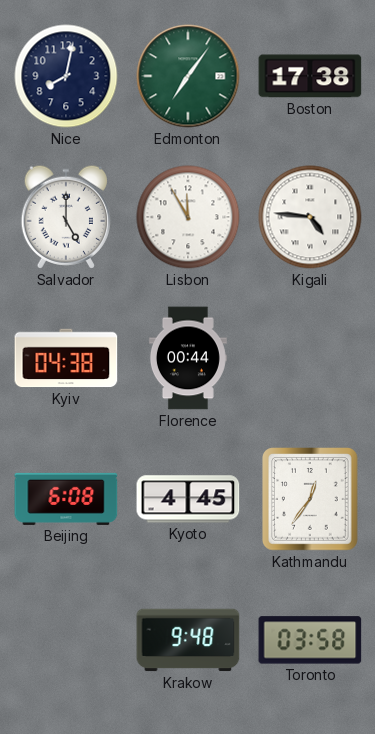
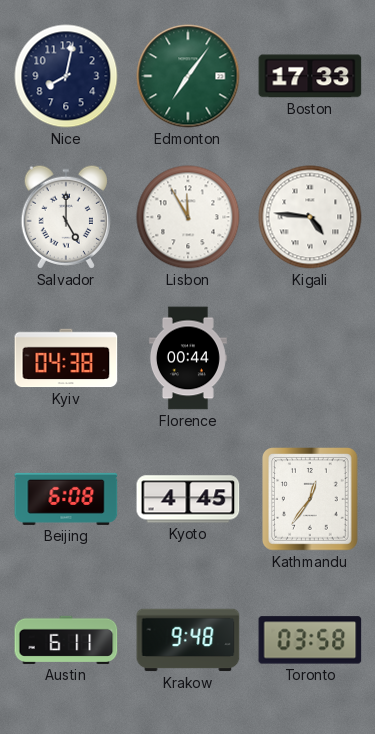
Boston: 17:38 -> 17:33
Austin: none -> 6:11
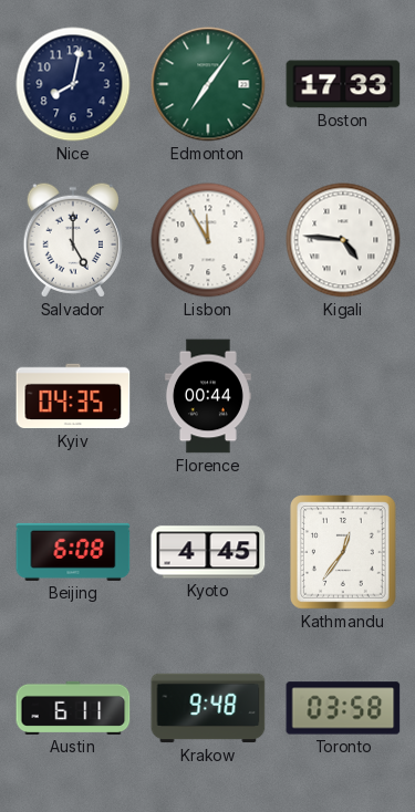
Kyiv: 04:38 -> 04:35
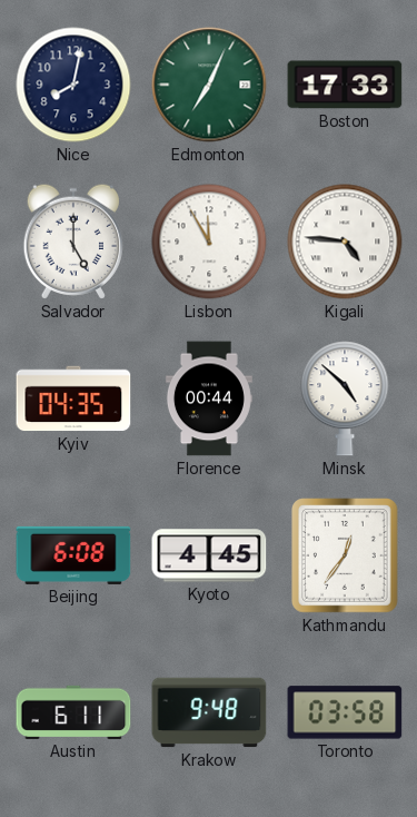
Edmonton: 7:06 -> 7:04
Minsk: none -> 4:52
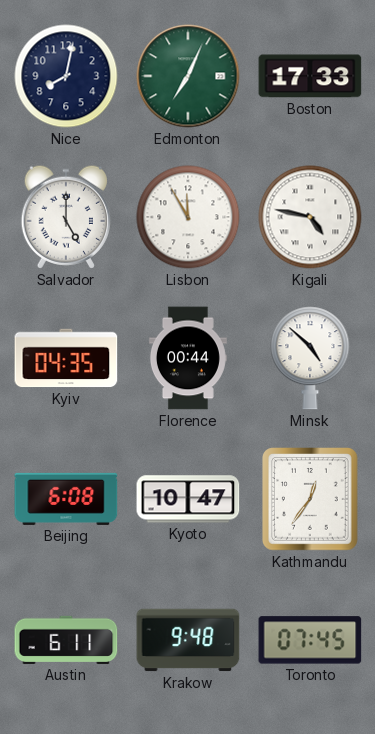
Kigali: 4:46 -> 4:47
Kyoto: 4:45 -> 10:47
Toronto: 03:58 -> 07:45
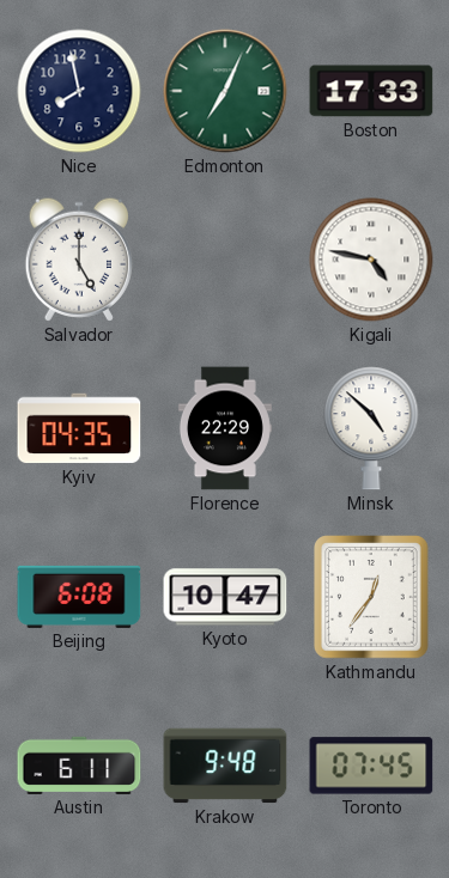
Nice: 8:02 -> 7:58
Lisbon: 11:55 -> none
Florence: 00:44 -> 22:29
